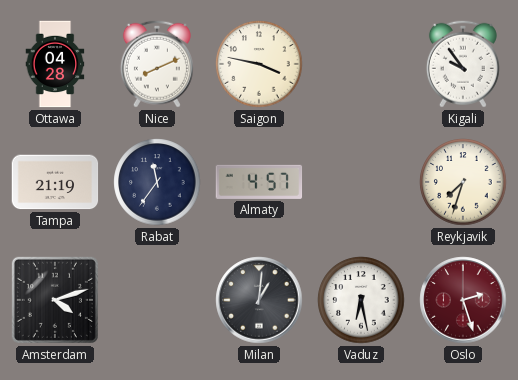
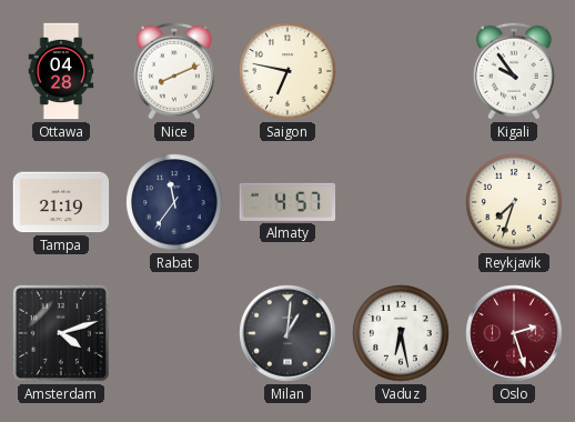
Saigon: 3:47 -> 6:47
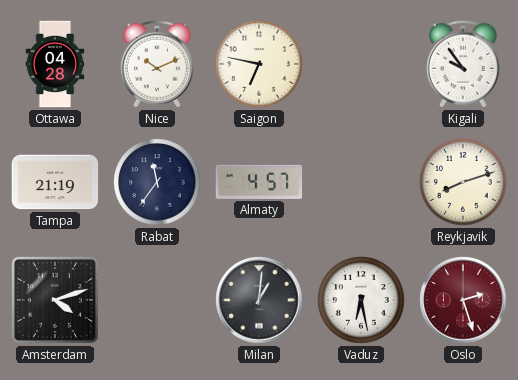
Nice: 8:11 -> 10:11
Reykjavik: 7:33 -> 8:12
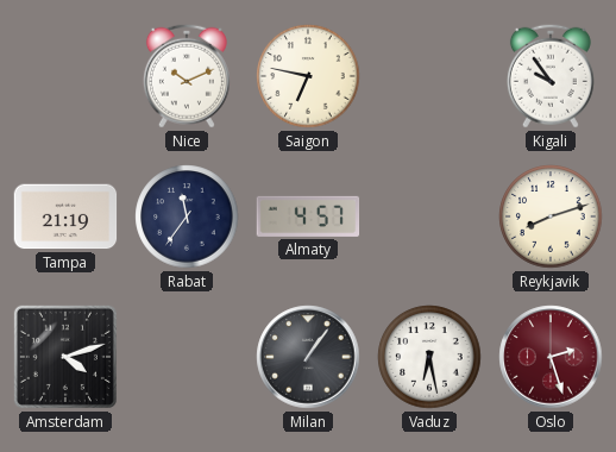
Ottawa: 04:28 -> none
Milan: 1:01 -> 1:06
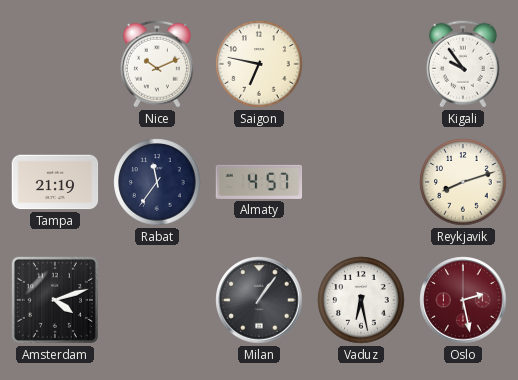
Oslo: 2:27 -> 2:28
